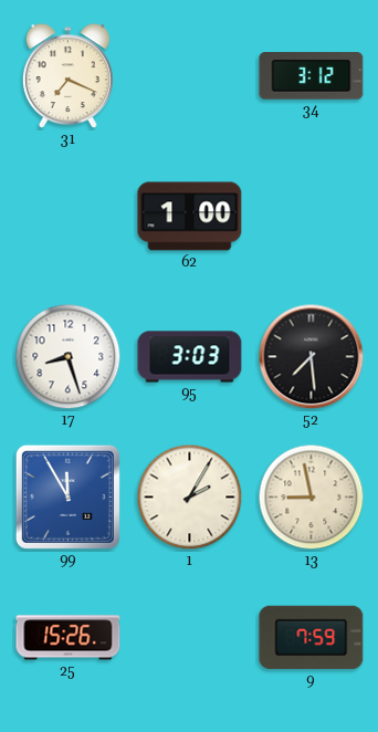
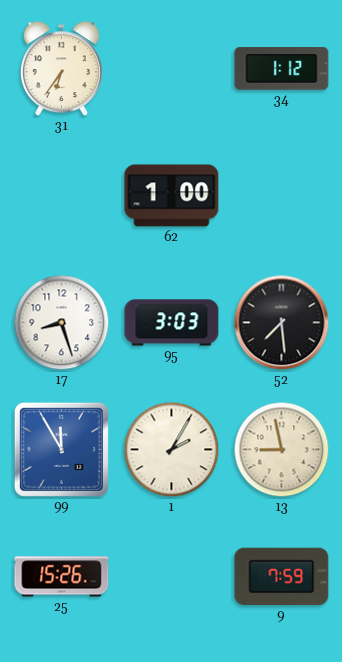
31: 7:19 -> 6:36
34: 3:12 -> 1:12
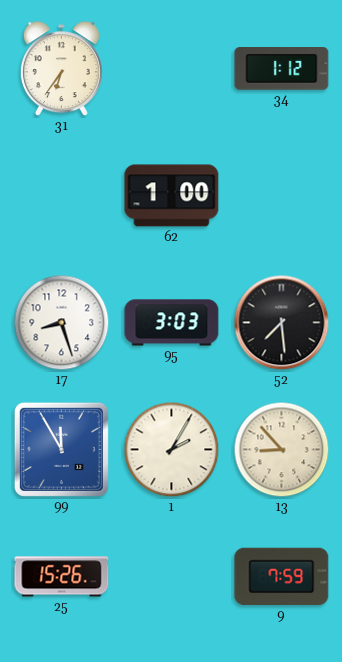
13: 8:58 -> 8:53
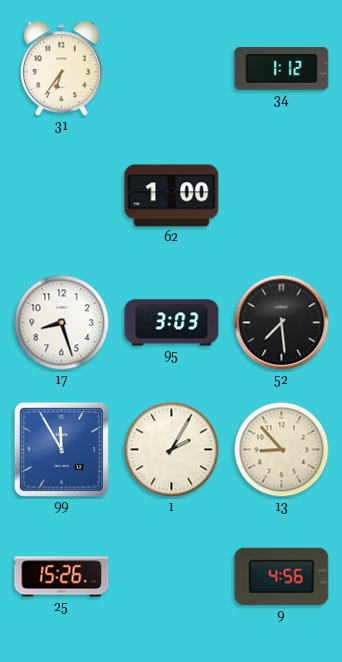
9: 7:59 -> 4:56
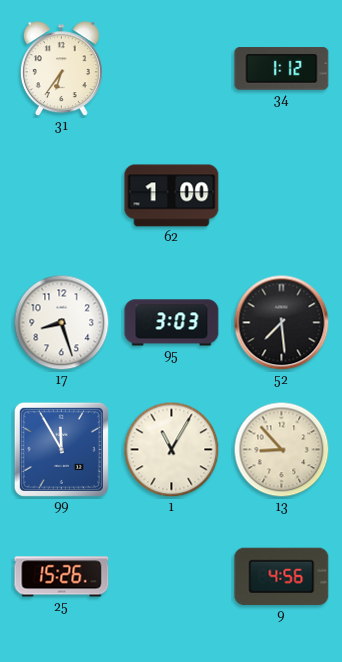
1: 2:05 -> 11:05
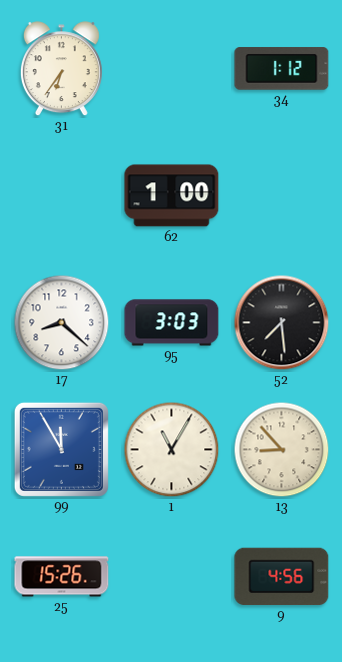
17: 8:27 -> 8:22
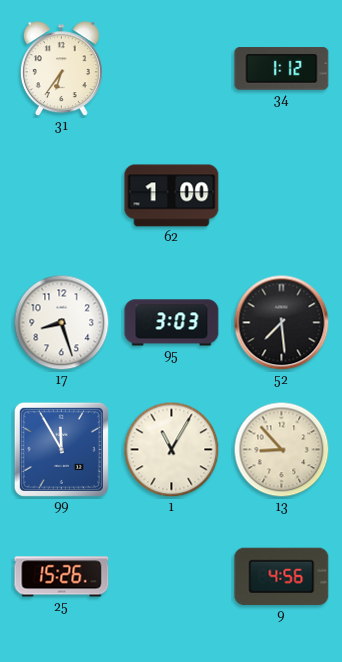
17: 8:22 -> 8:27
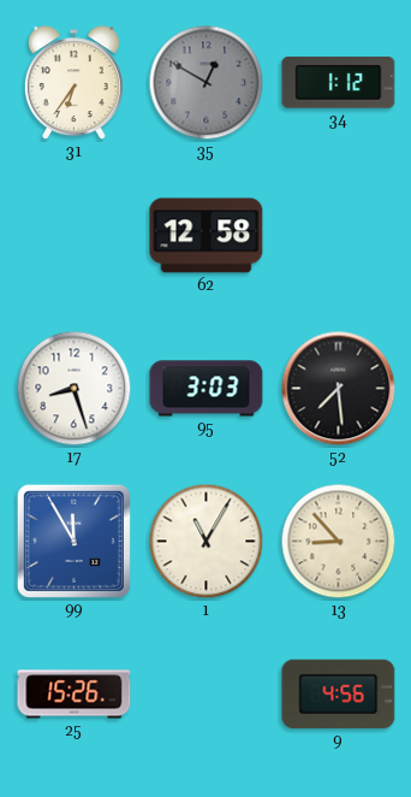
35: none -> 12:50
62: 1:00 -> 12:58
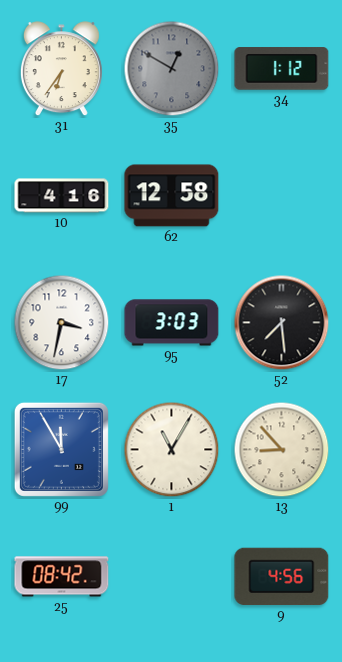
10: none -> 4:16
17: 8:27 -> 3:32
25: 15:26 -> 08:42
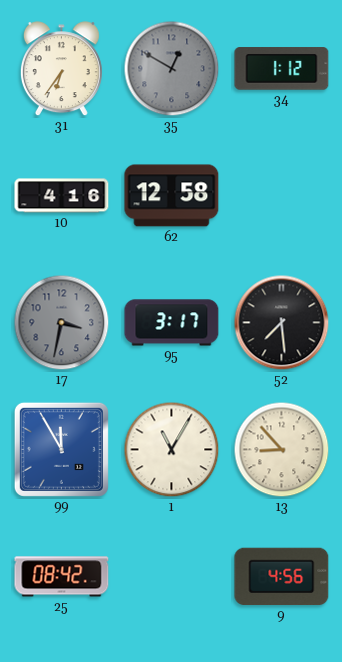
17 dial: white -> grey
95: 3:03 -> 3:17
